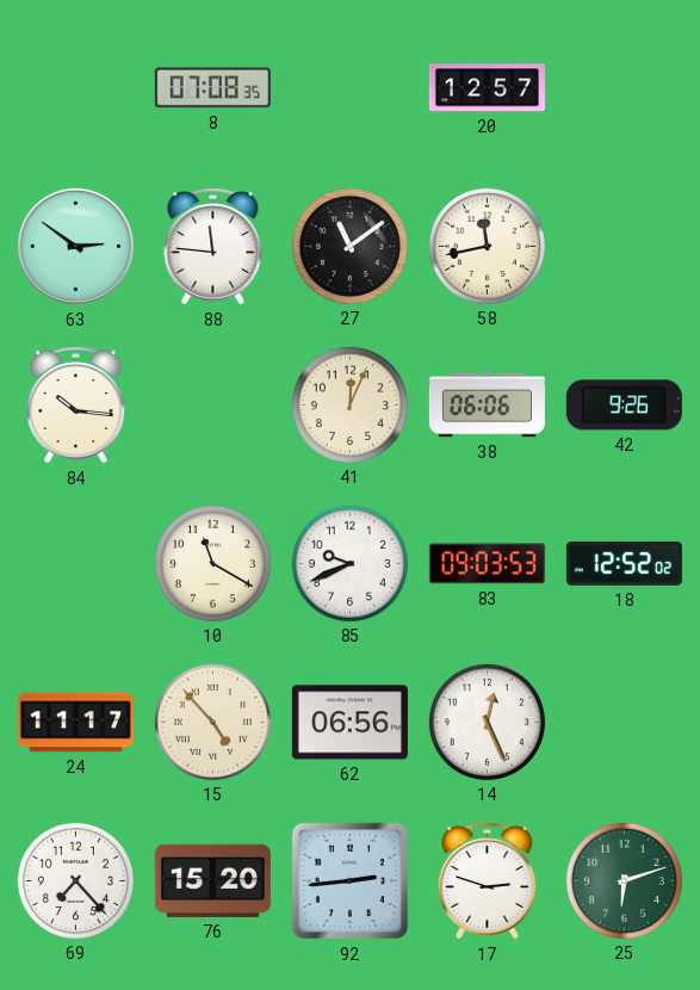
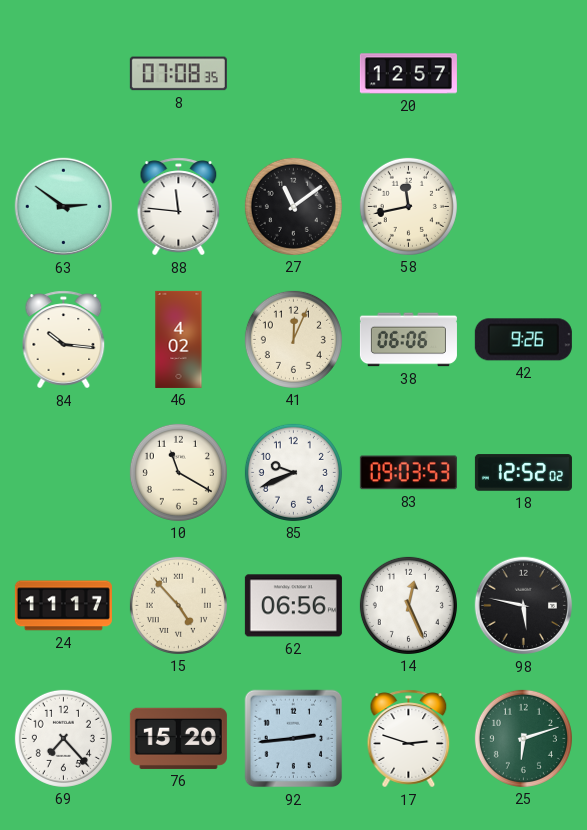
46: none -> 4:02
98: none -> 5:47
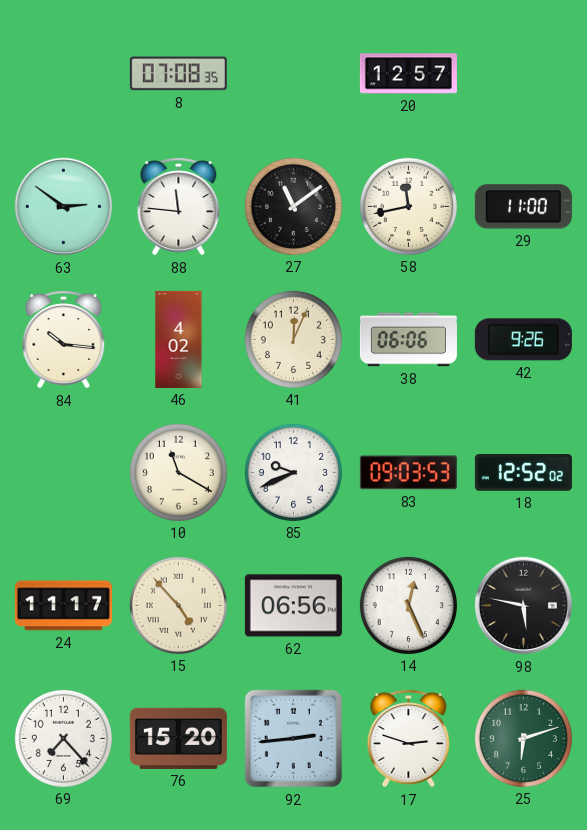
29: none -> 11:00
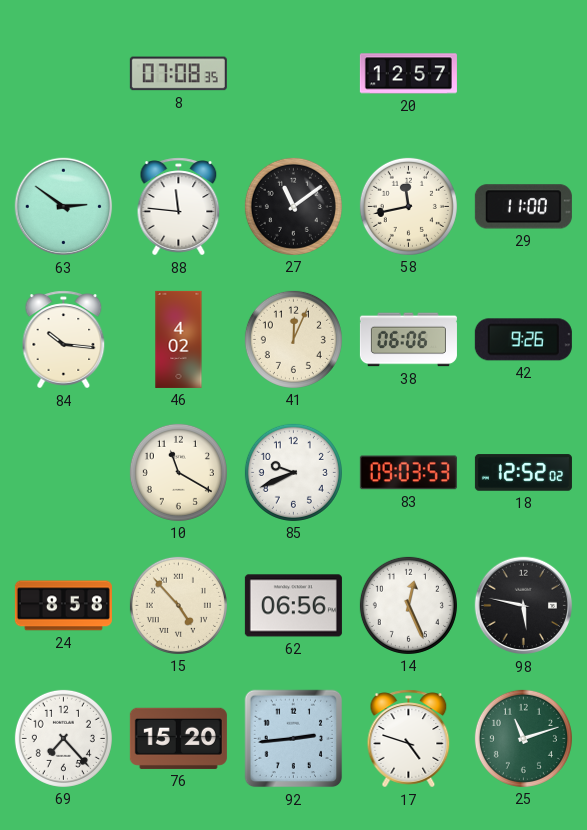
24: 11:17 -> 8:58
17: 2:48 -> 4:48
25: 6:12 -> 11:12
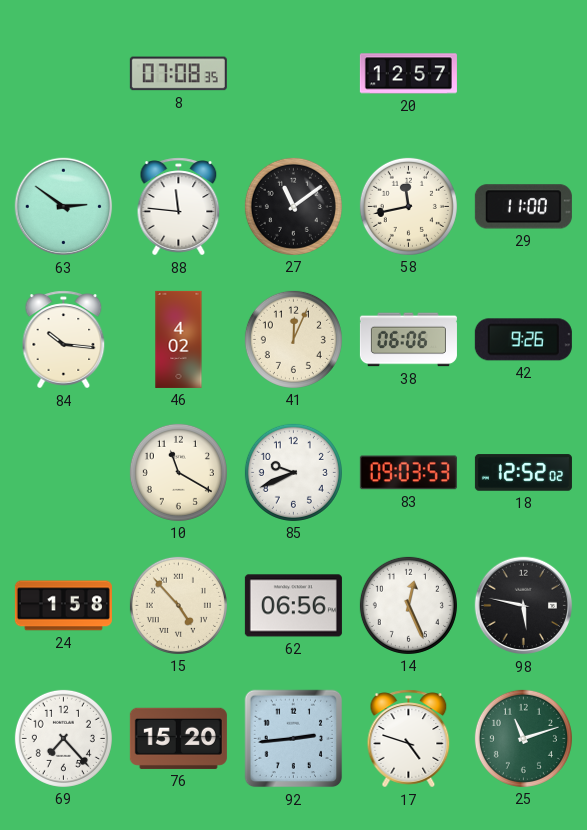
24: 8:58 -> 1:58
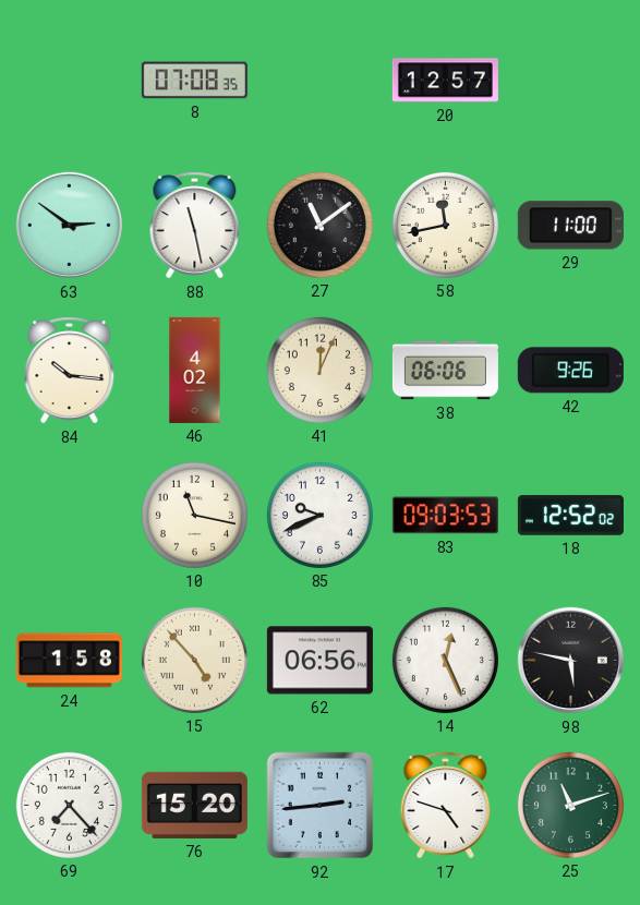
88: 11:46 -> 11:28
10: 11:20 -> 11:17
